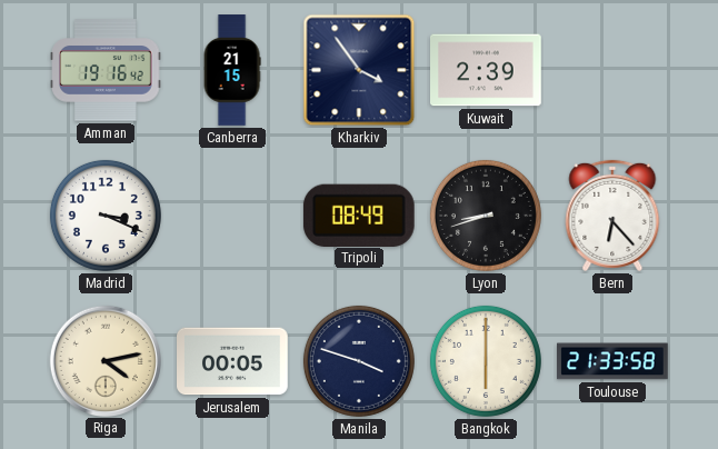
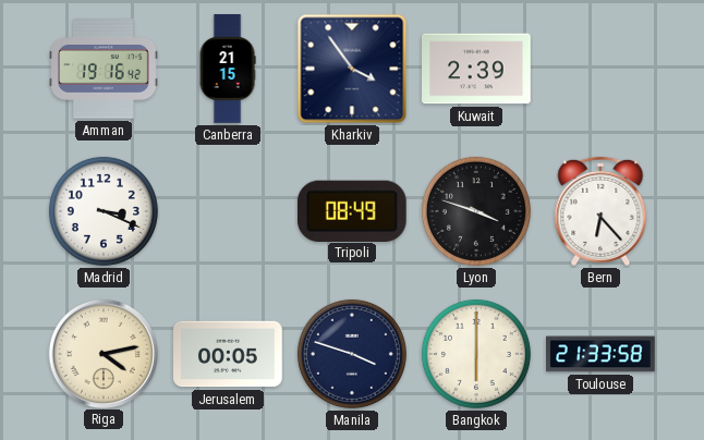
Lyon: 8:42 -> 3:48
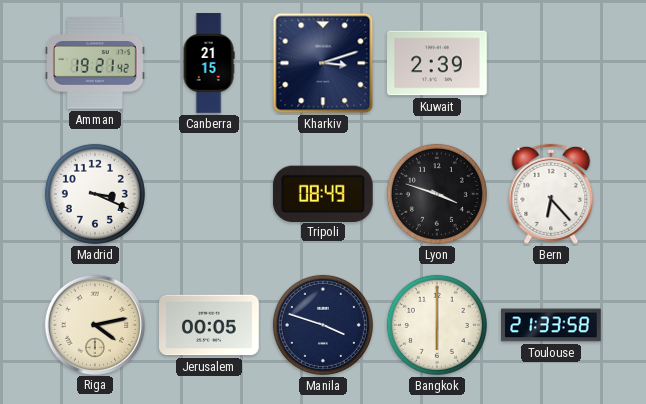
Amman: 19:16 -> 19:21
Kharkiv: 3:54 -> 3:12
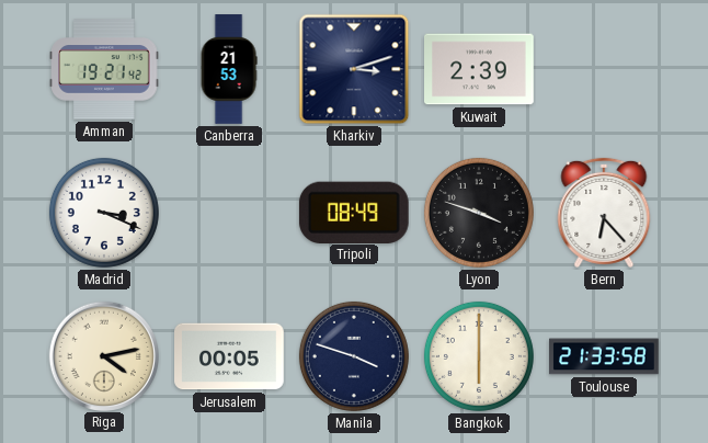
Canberra: 21:15 -> 21:53
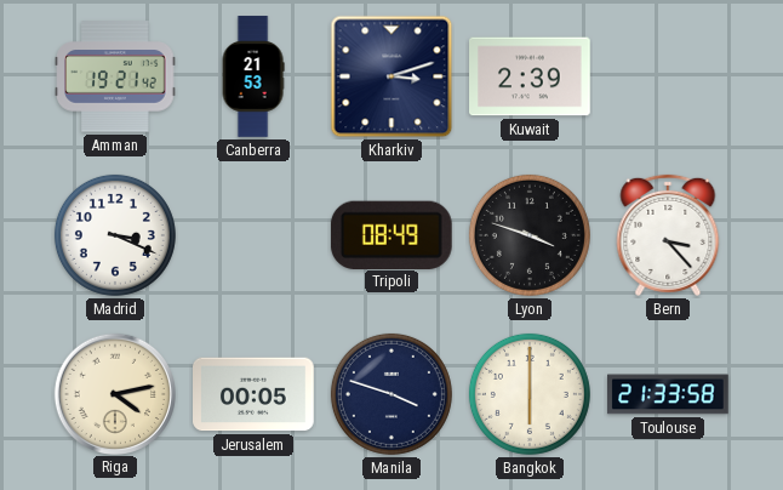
Bern: 6:23 -> 3:23
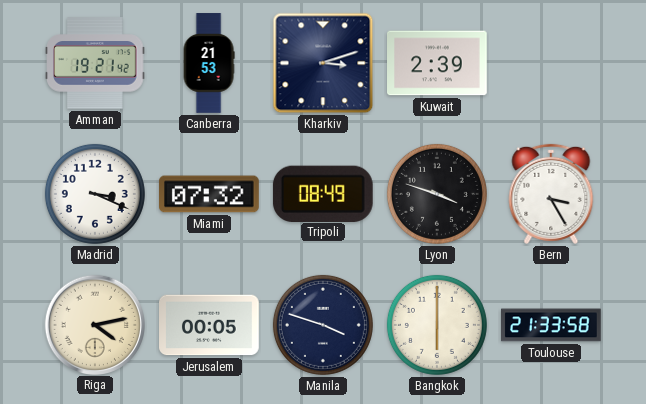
Miami: none -> 07:32
Bern: 3:23 -> 3:25
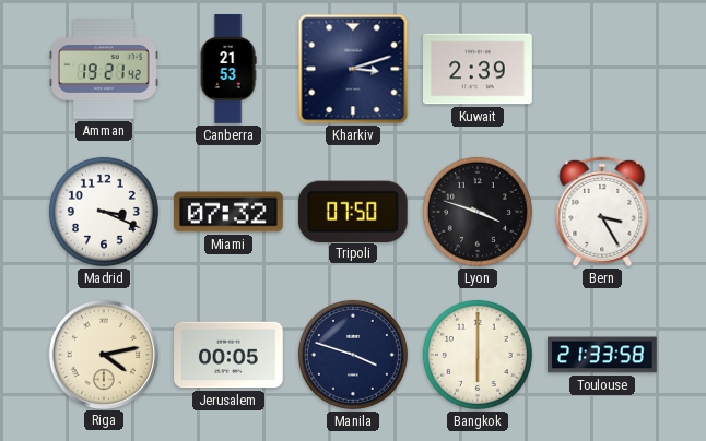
Tripoli: 08:49 -> 07:50
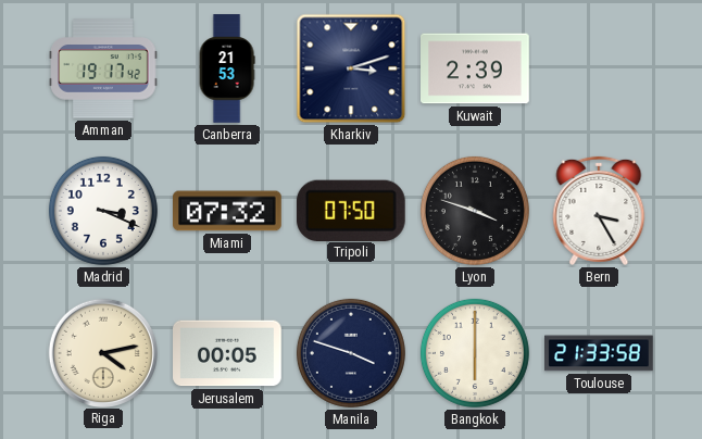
Amman: 19:21 -> 19:17
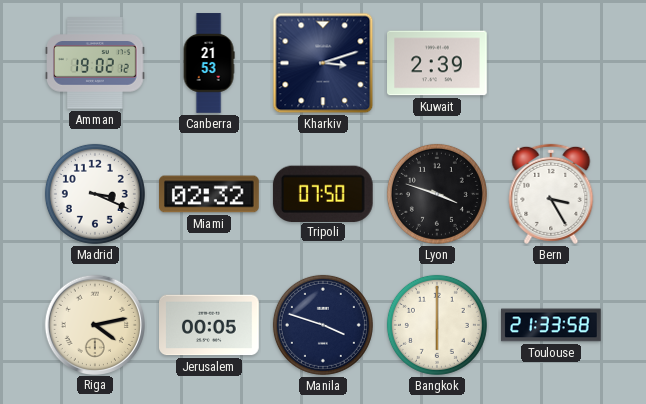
Amman: 19:17 -> 19:02
Miami: 07:32 -> 02:32
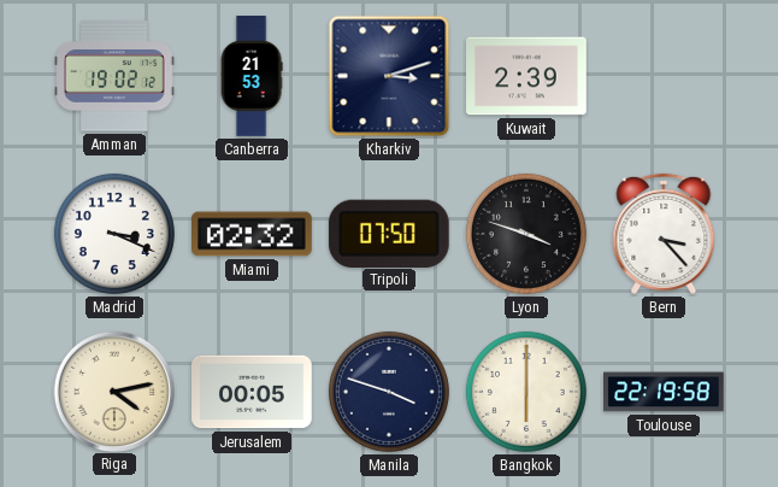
Bern: 3:25 -> 3:23
Toulouse: 21:33 -> 22:19
